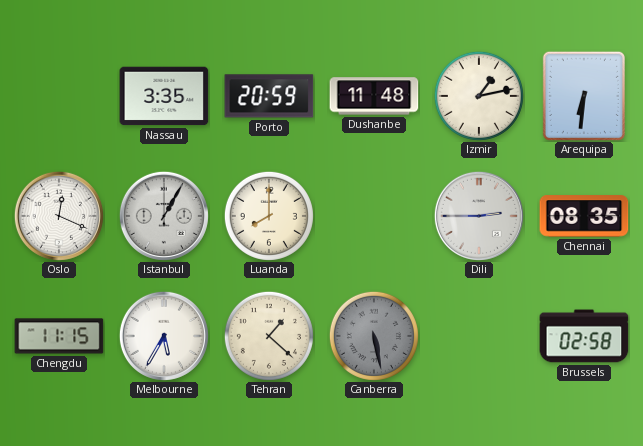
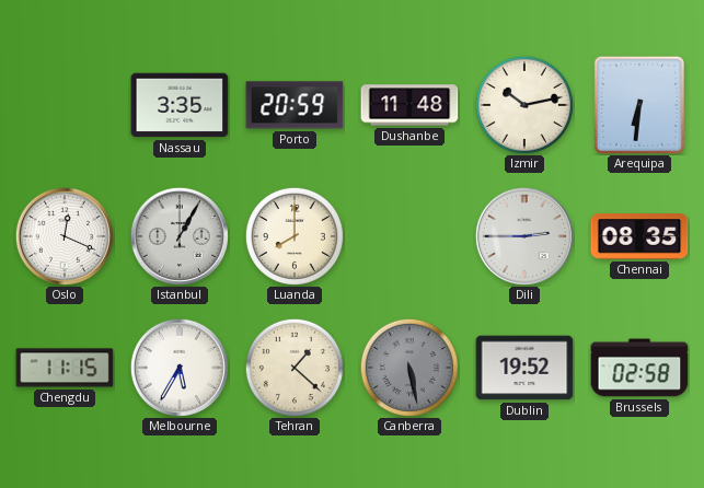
Izmir: 1:13 -> 10:13
Dublin: none -> 19:52
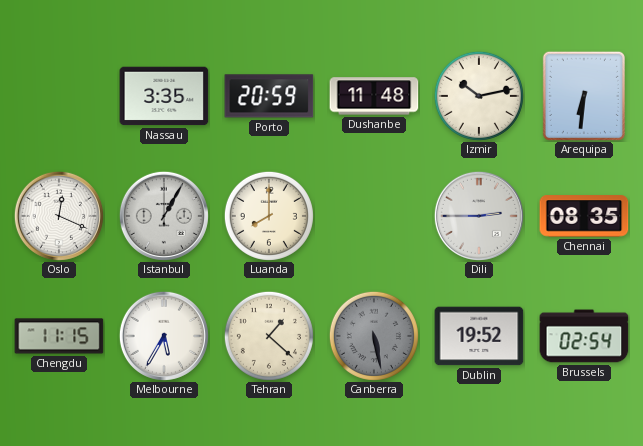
Brussels: 02:58 -> 02:54
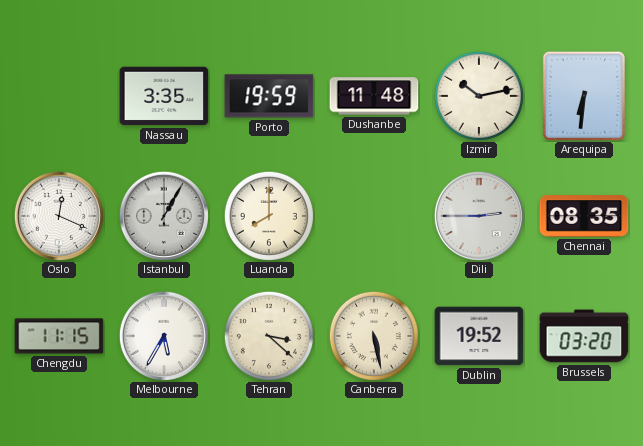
Porto: 20:59 -> 19:59
Tehran: 1:22 -> 3:22
Canberra dial: grey -> cream
Brussels: 02:54 -> 03:20
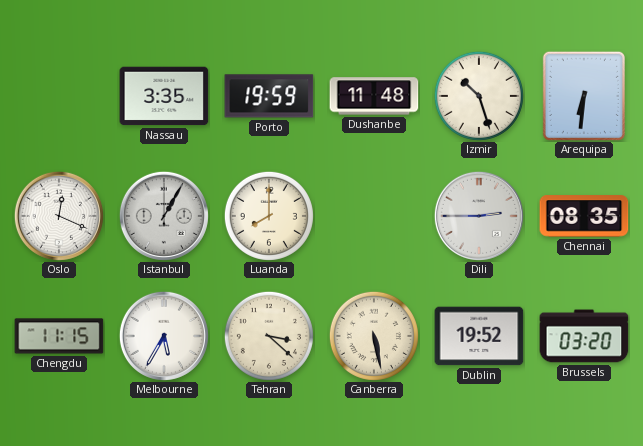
Izmir: 10:13 -> 10:27
